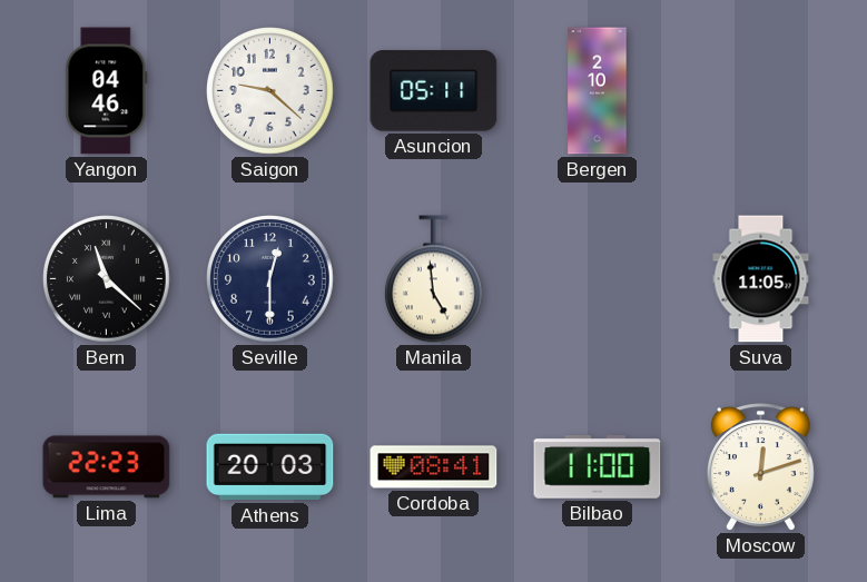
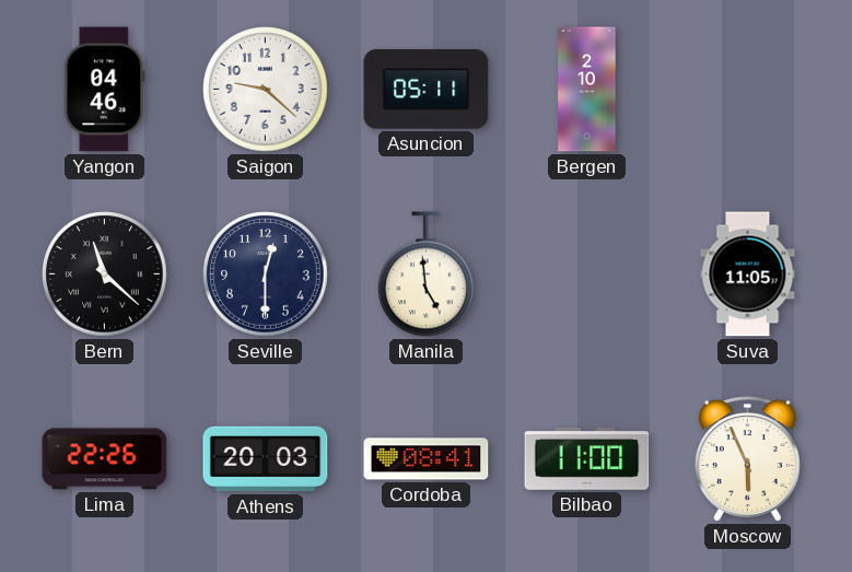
Lima: 22:23 -> 22:26
Moscow: 12:12 -> 5:56
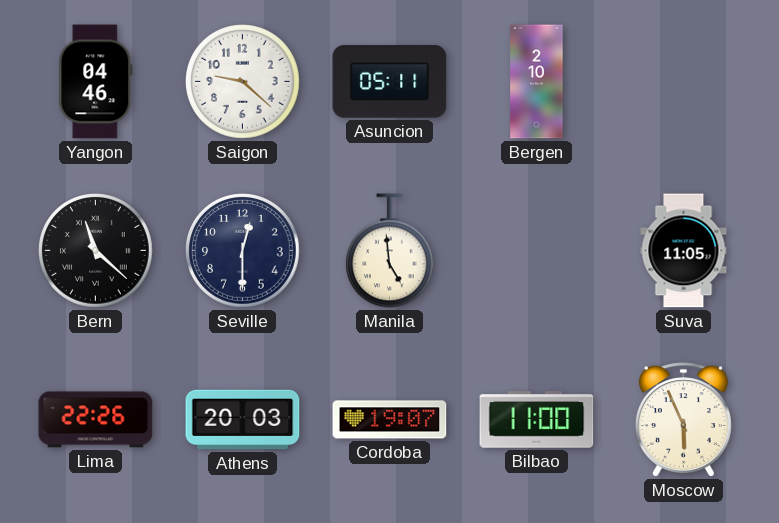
Cordoba: 08:41 -> 19:07
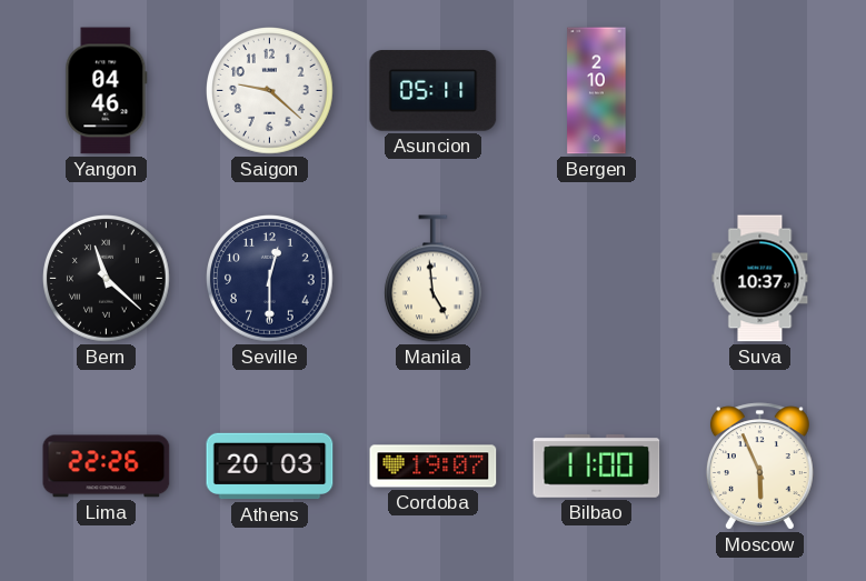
Suva: 11:05 -> 10:37
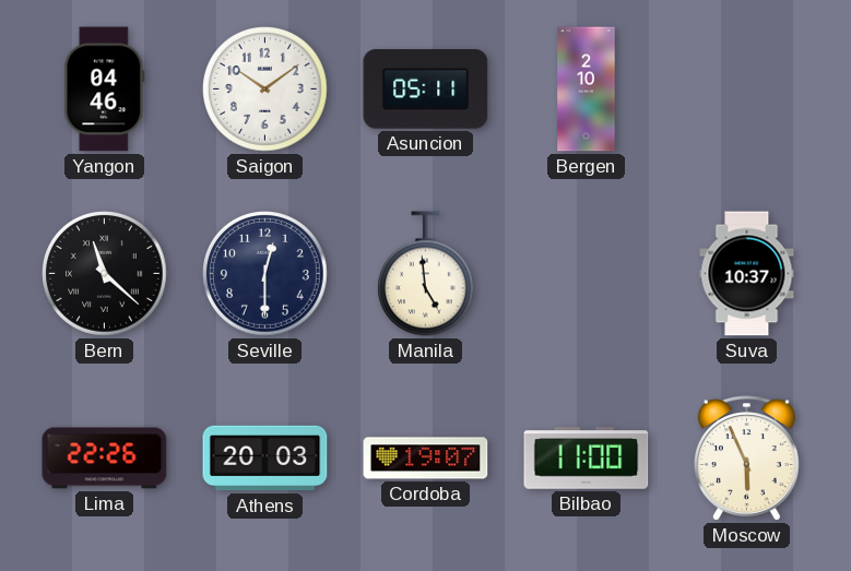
Saigon: 9:22 -> 10:09
